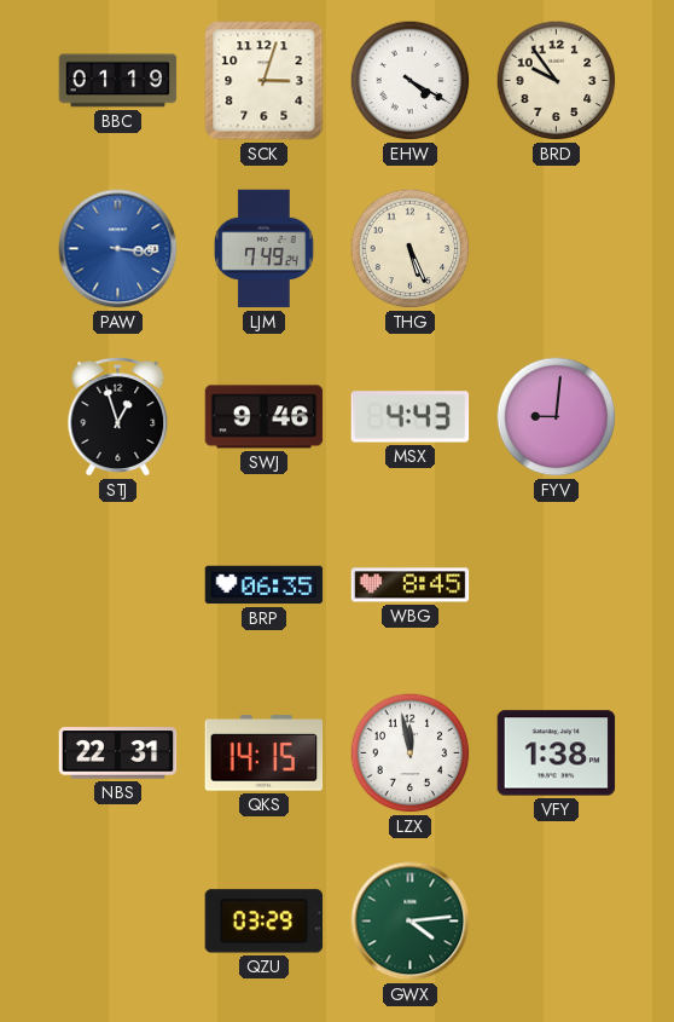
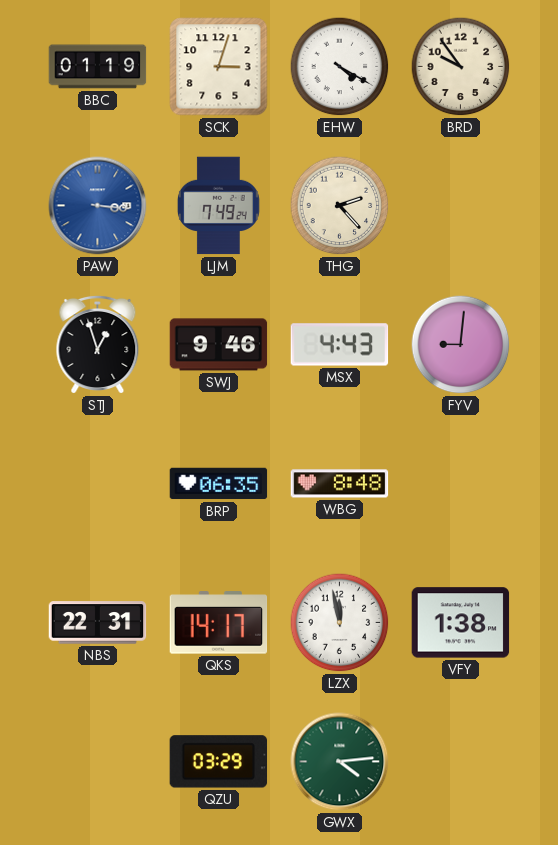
THG: 5:26 -> 2:23
WBG: 8:45 -> 8:48
QKS: 14:15 -> 14:17
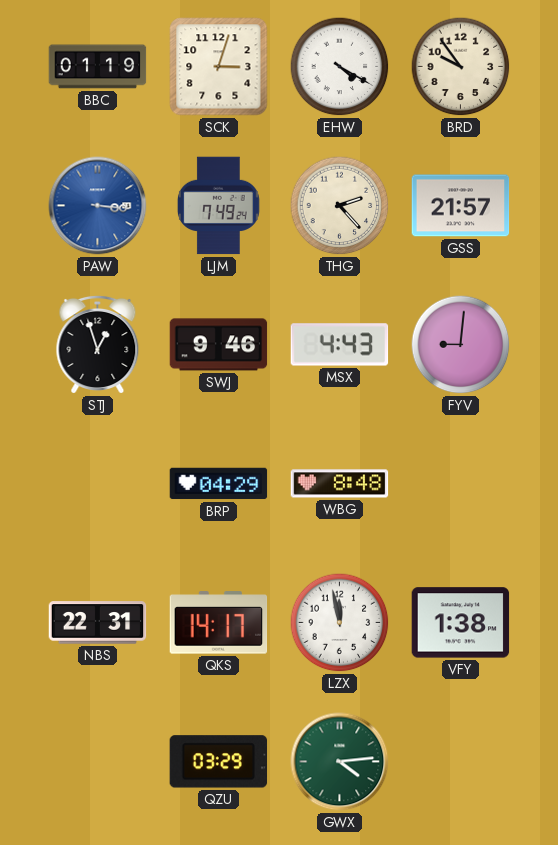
GSS: none -> 21:57
BRP: 06:35 -> 04:29
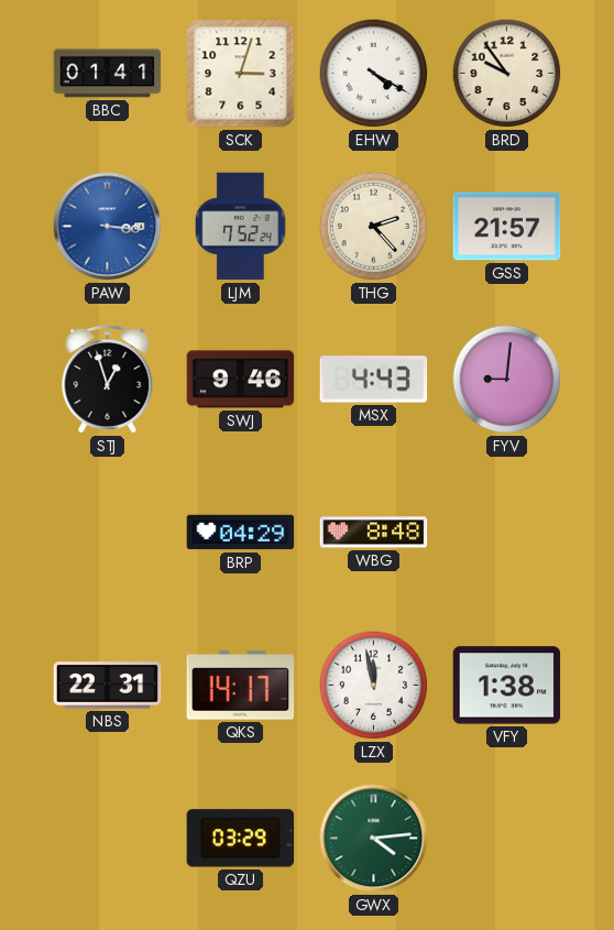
BBC: 01:19 -> 01:41
LJM: 7:49 -> 7:52
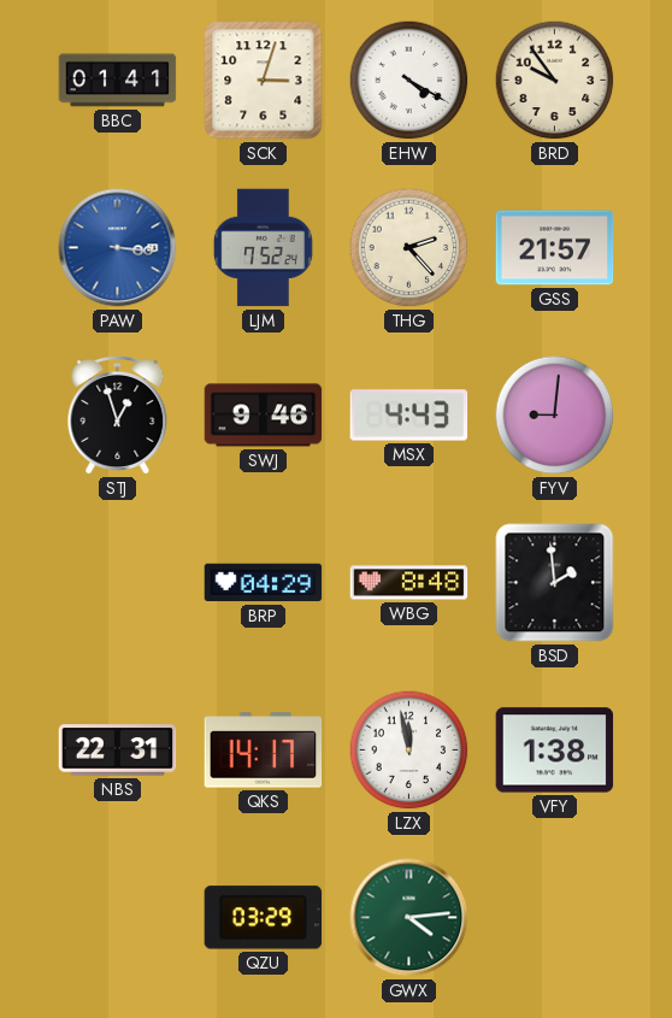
BSD: none -> 1:59
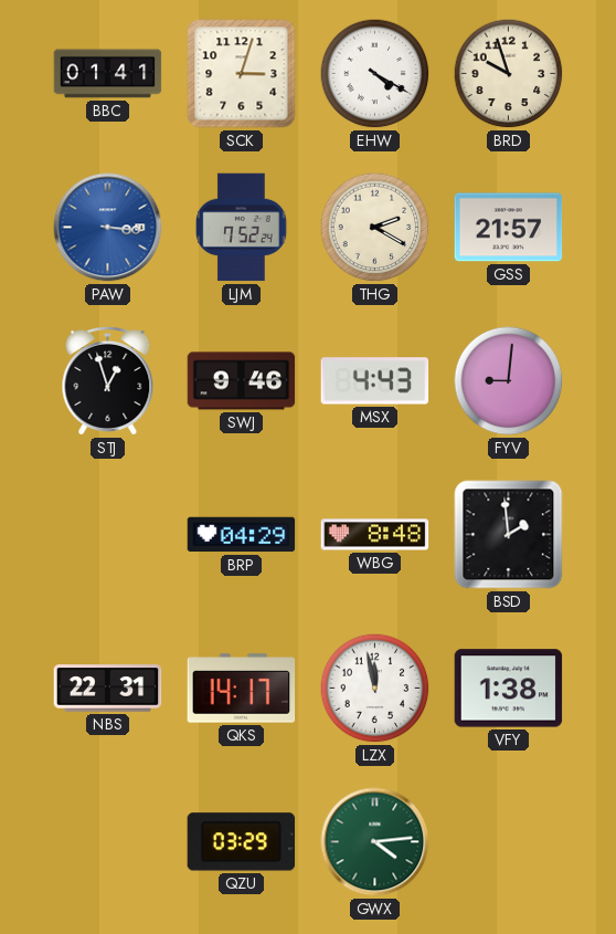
BRD: 9:54 -> 9:57
THG: 2:23 -> 2:20
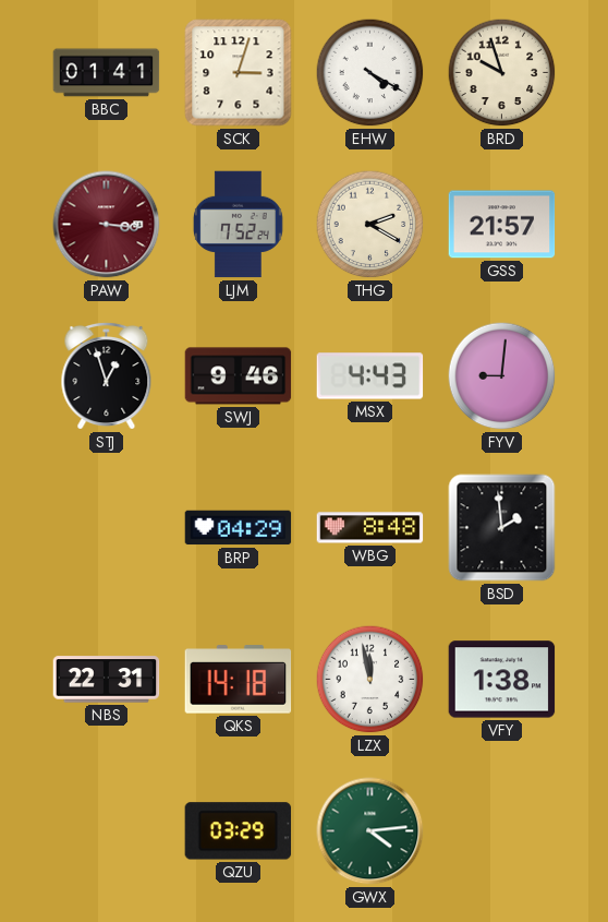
PAW dial: blue -> burgundy
QKS: 14:17 -> 14:18
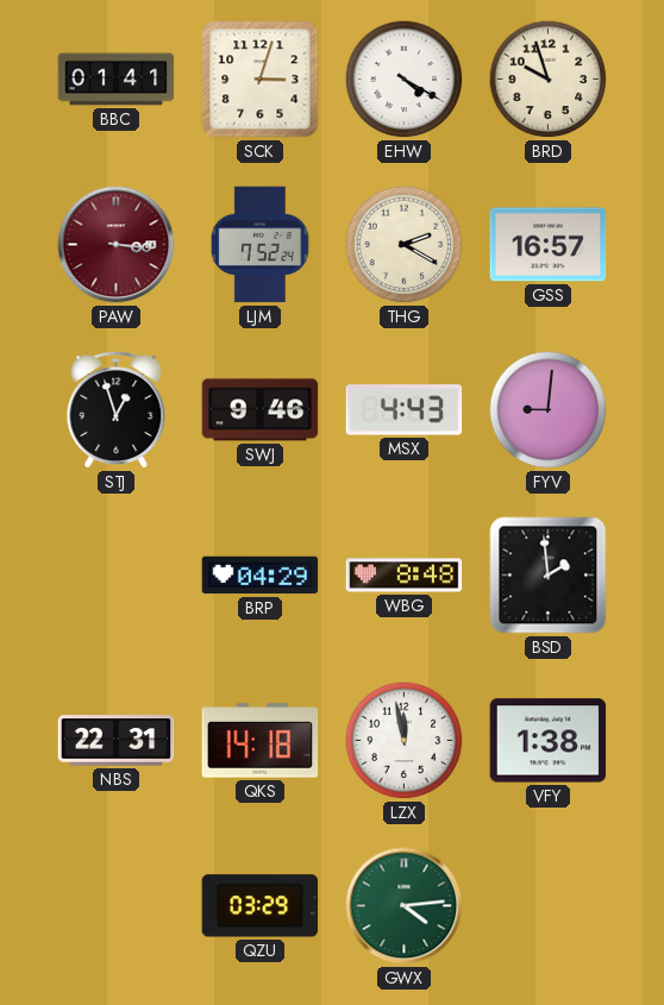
GSS: 21:57 -> 16:57
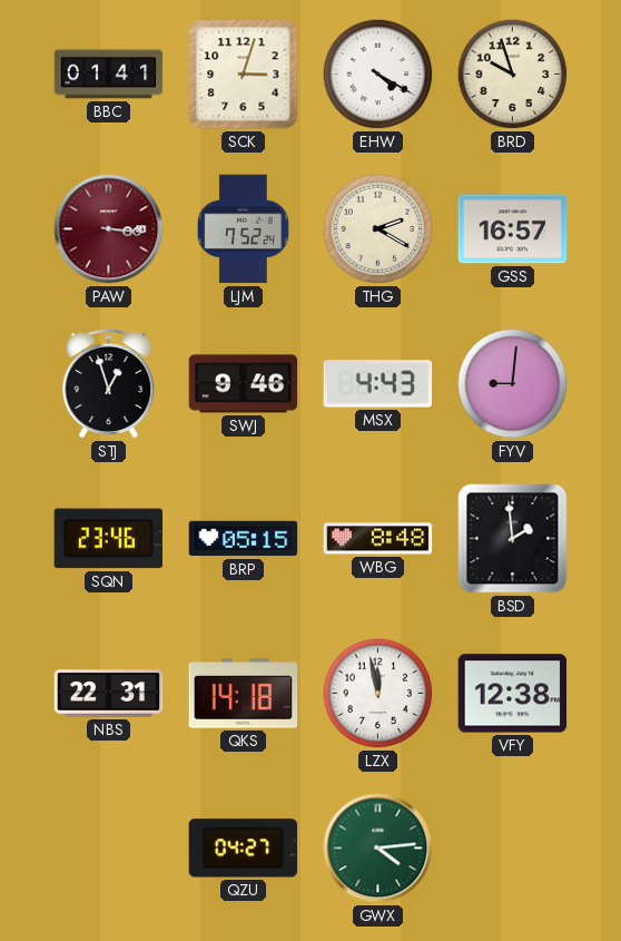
SQN: none -> 23:46
BRP: 04:29 -> 05:15
VFY: 1:38 -> 12:38
QZU: 03:29 -> 04:27
